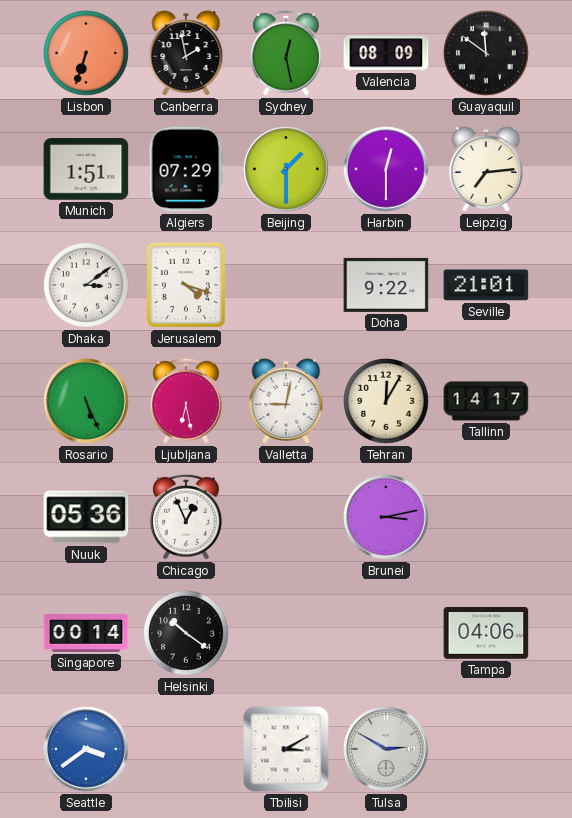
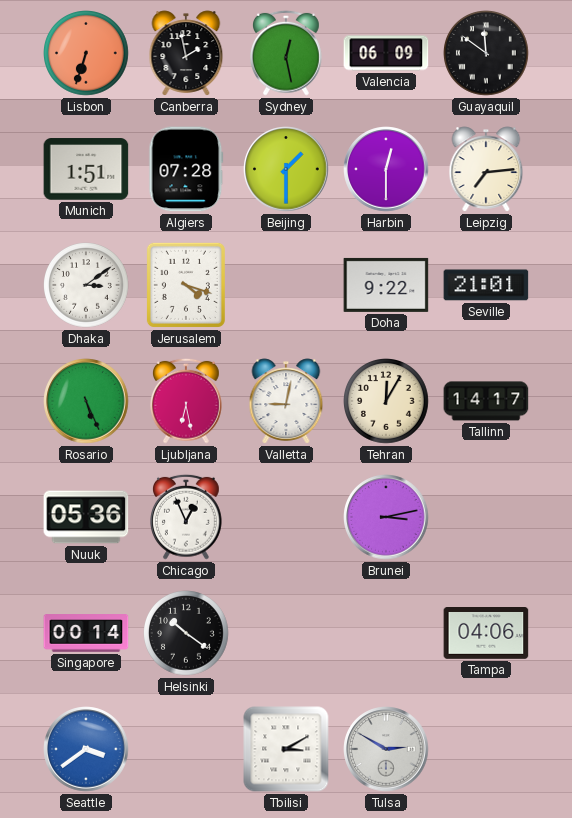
Valencia: 08:09 -> 06:09
Algiers: 07:29 -> 07:28
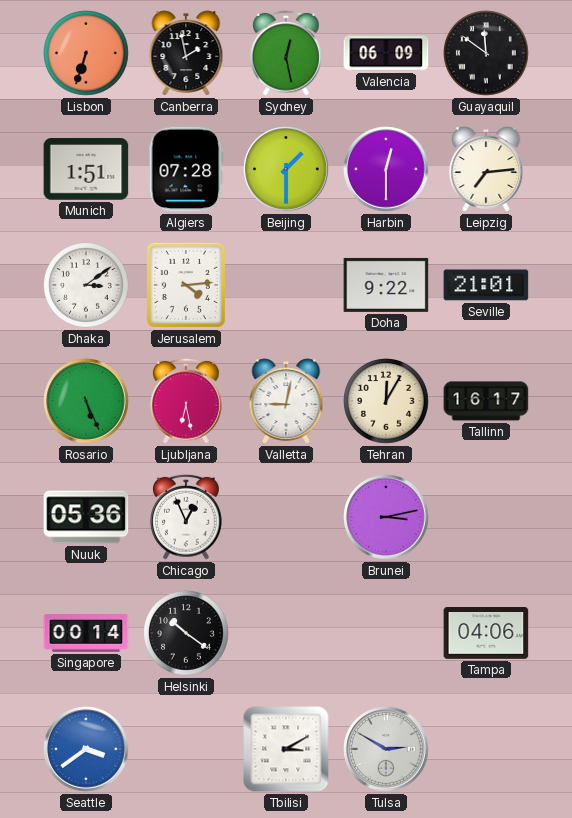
Jerusalem: 4:18 -> 4:14
Tallinn: 14:17 -> 16:17
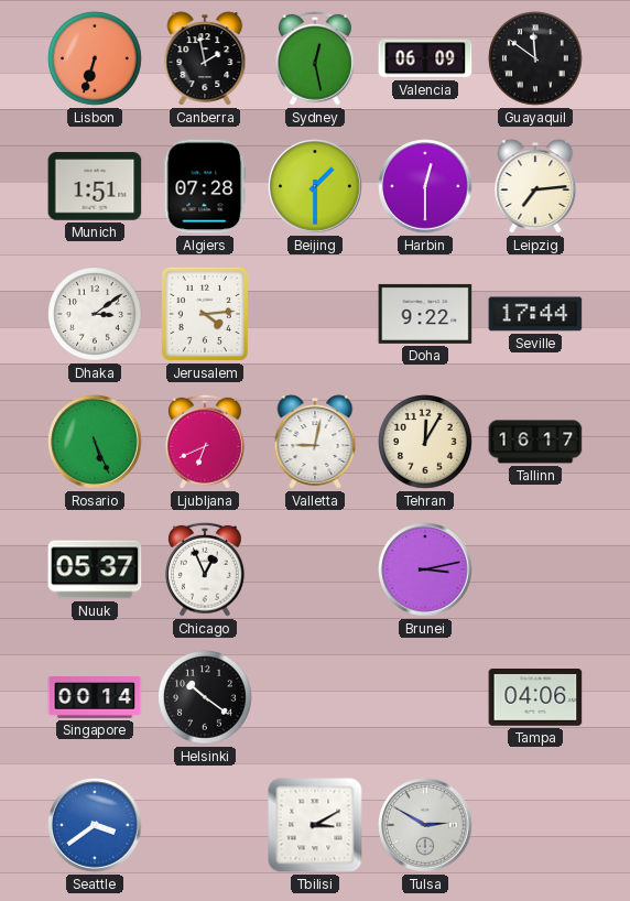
Seville: 21:01 -> 17:44
Ljubljana: 6:28 -> 6:41
Nuuk: 05:36 -> 05:37
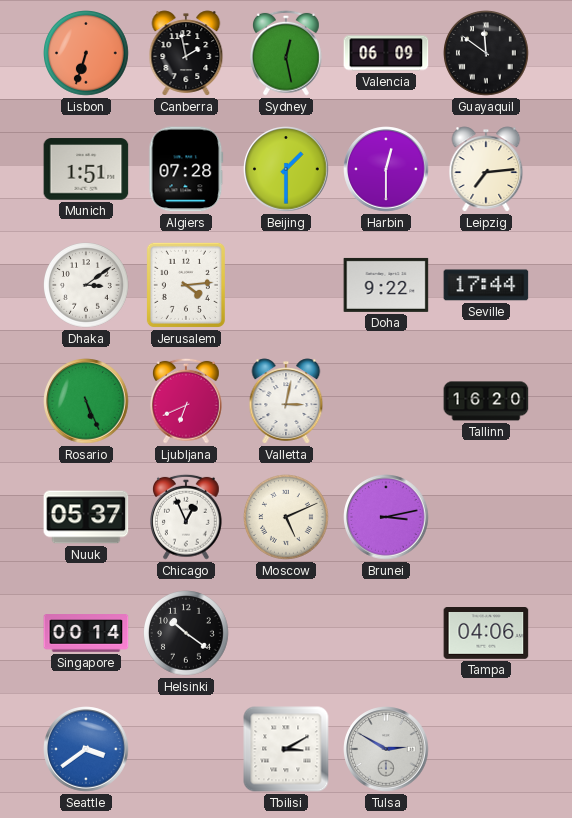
Valletta: 9:02 -> 3:02
Tehran: 12:05 -> none
Tallinn: 16:17 -> 16:20
Moscow: none -> 5:11
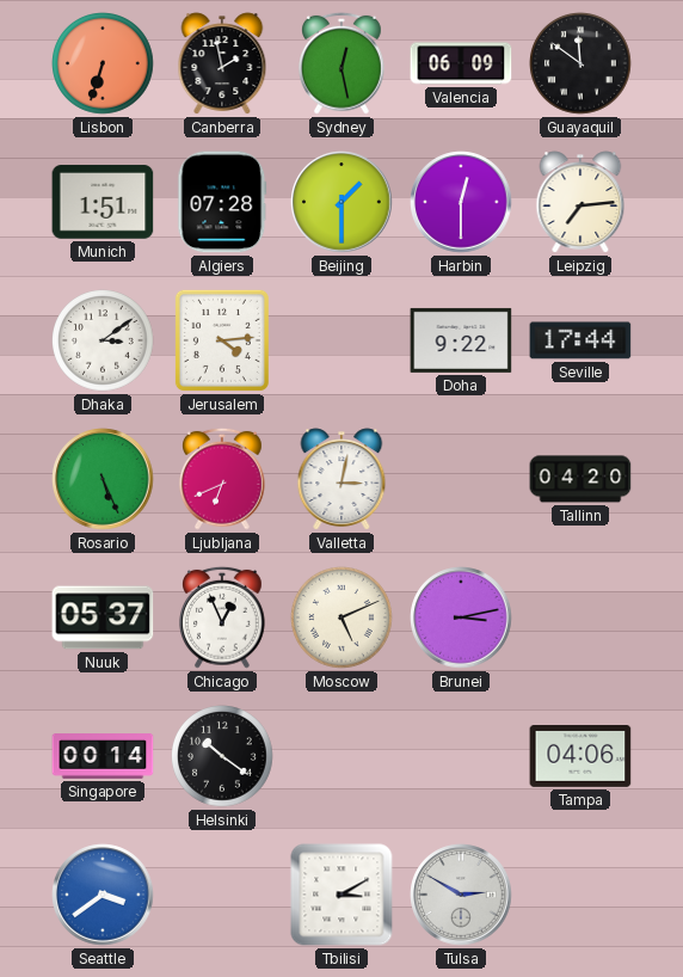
Tallinn: 16:20 -> 04:20
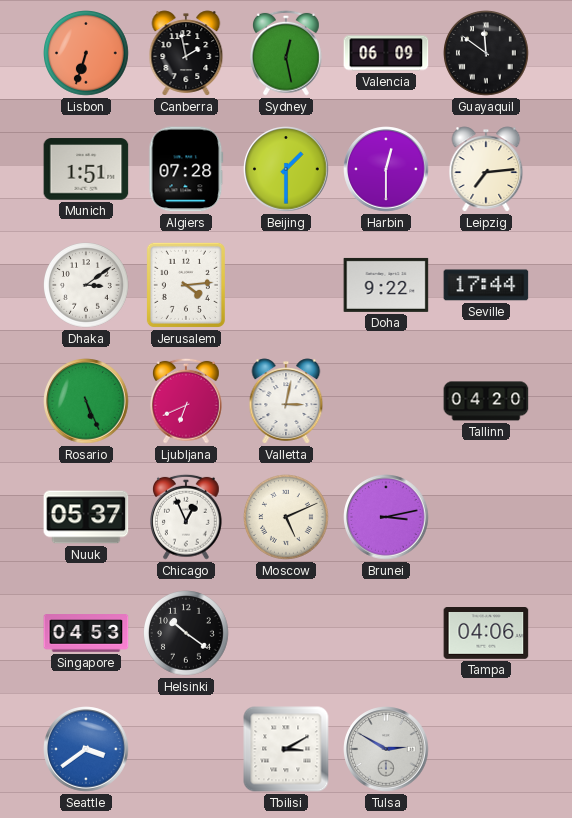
Singapore: 00:14 -> 04:53
